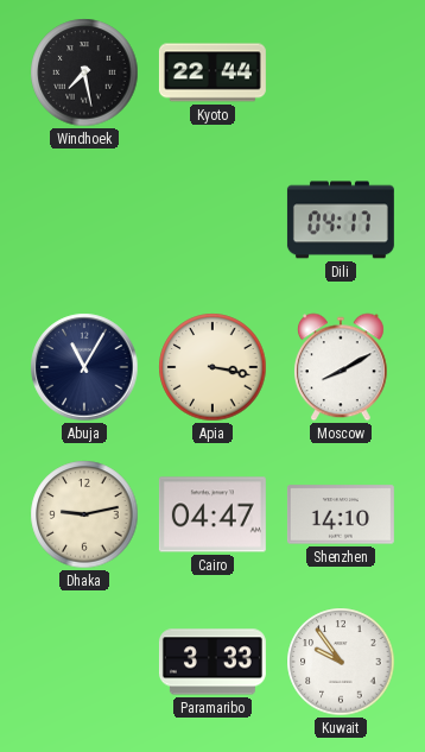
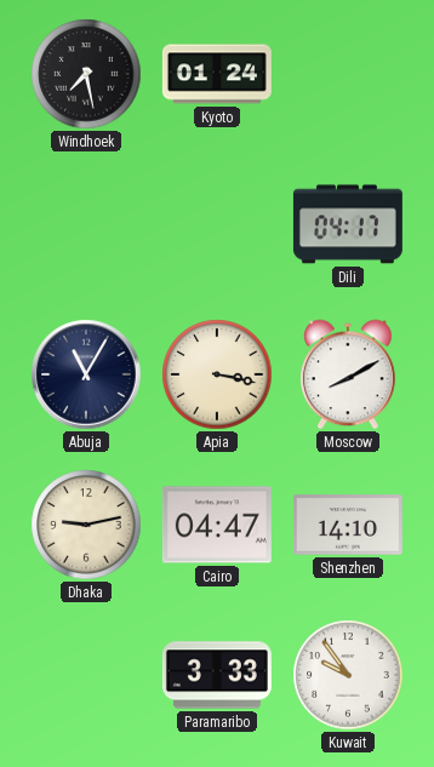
Kyoto: 22:44 -> 01:24
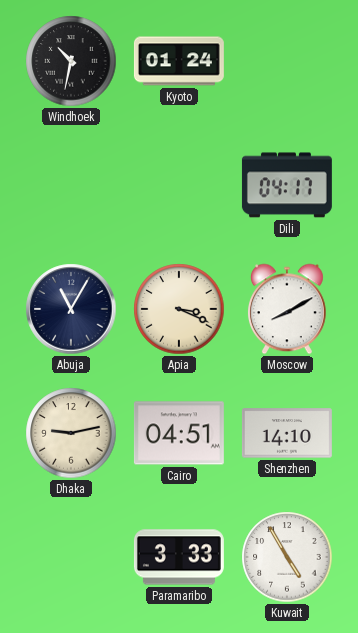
Windhoek: 7:28 -> 10:32
Apia: 3:17 -> 3:19
Cairo: 04:47 -> 04:51
Kuwait: 9:54 -> 4:55
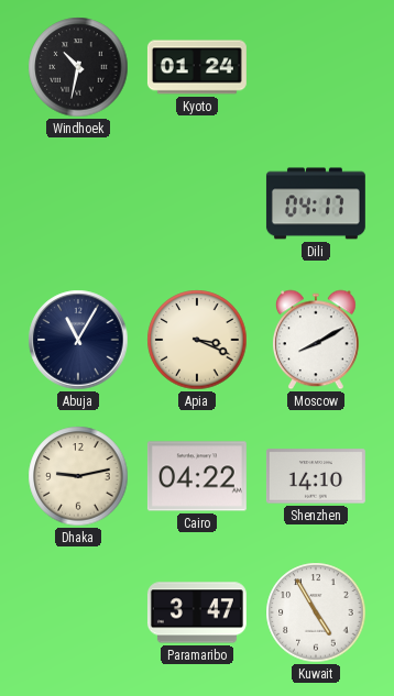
Cairo: 04:51 -> 04:22
Paramaribo: 3:33 -> 3:47
